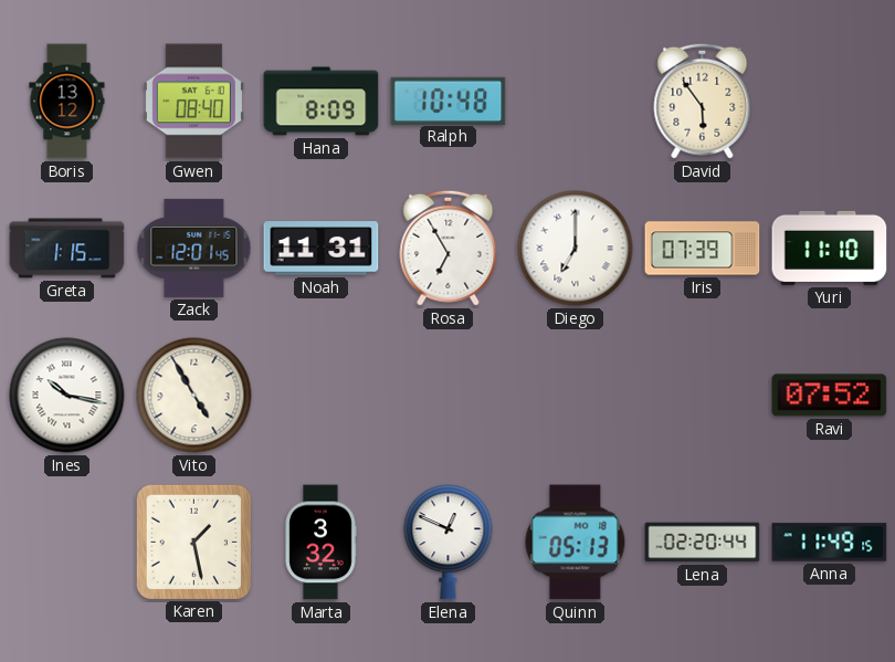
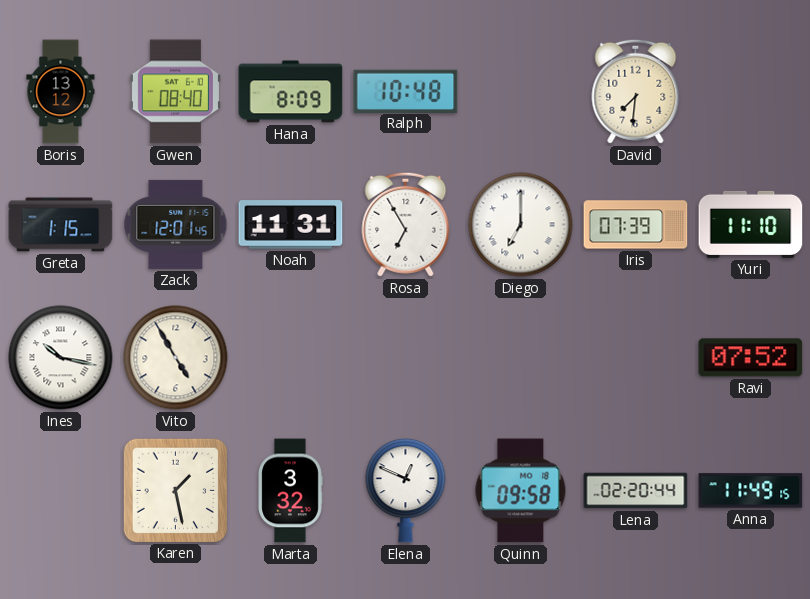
David: 5:54 -> 7:31
Quinn: 05:13 -> 09:58
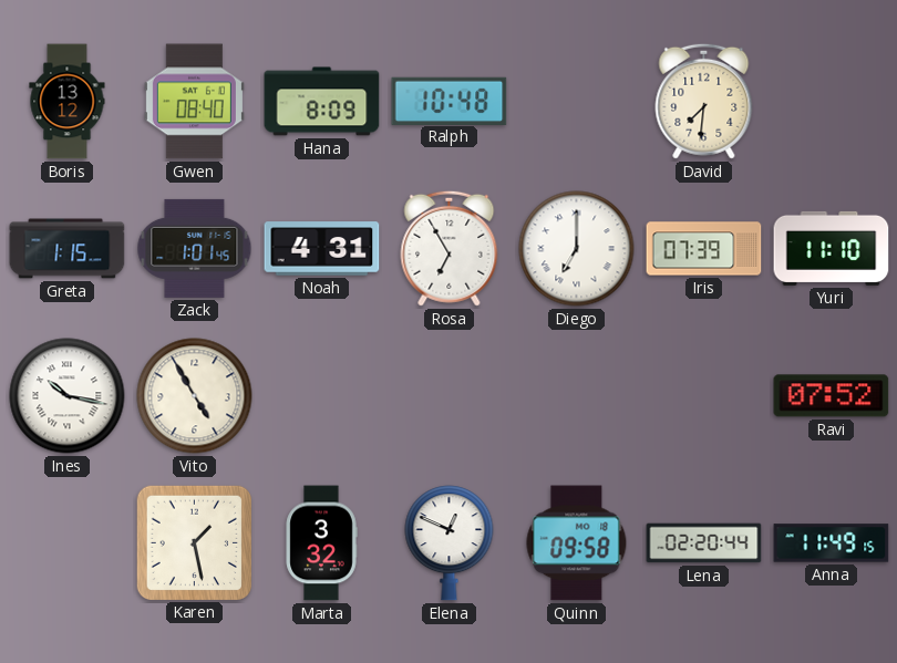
Zack: 12:01 -> 1:01
Noah: 11:31 -> 4:31
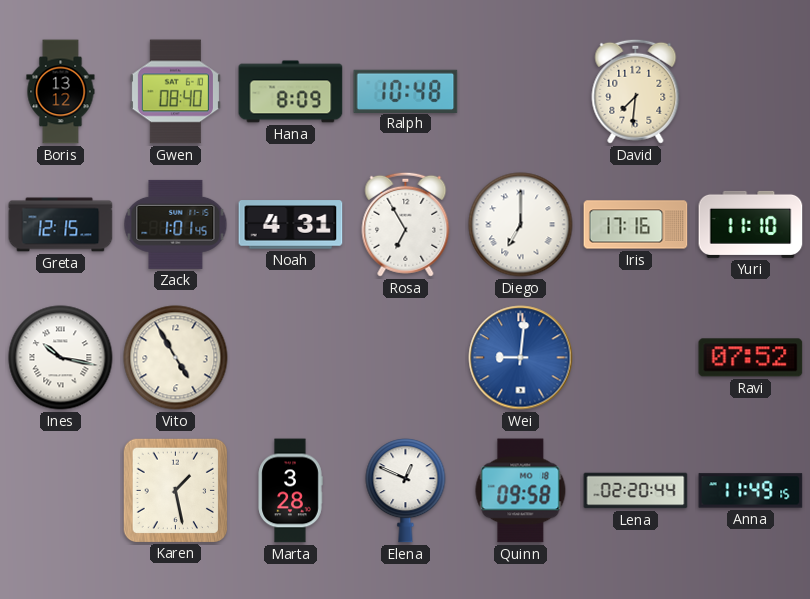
Greta: 1:15 -> 12:15
Iris: 07:39 -> 17:16
Wei: none -> 9:01
Marta: 3:32 -> 3:28
